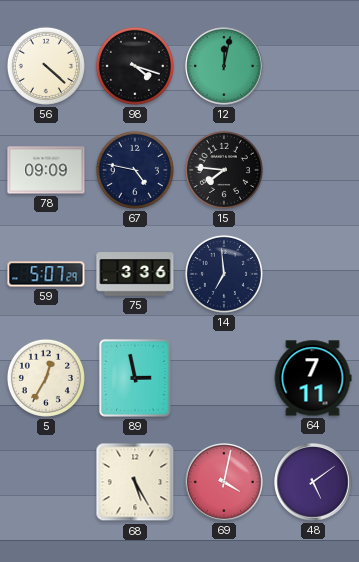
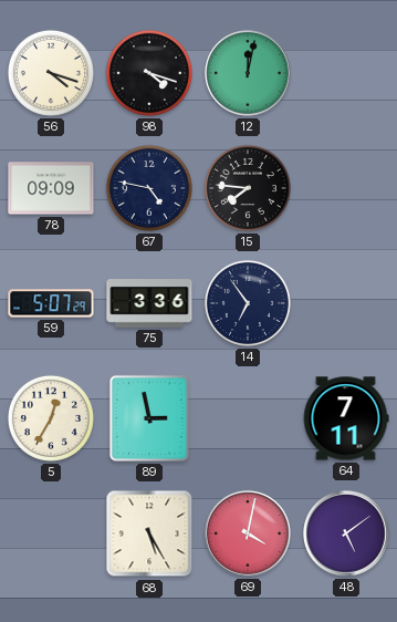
56: 4:22 -> 4:18
14: 6:59 -> 6:54
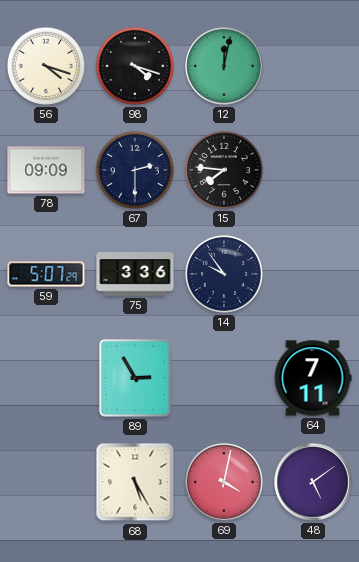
67: 4:47 -> 2:30
14: 6:54 -> 9:54
5: 12:35 -> none
89: 2:58 -> 2:55
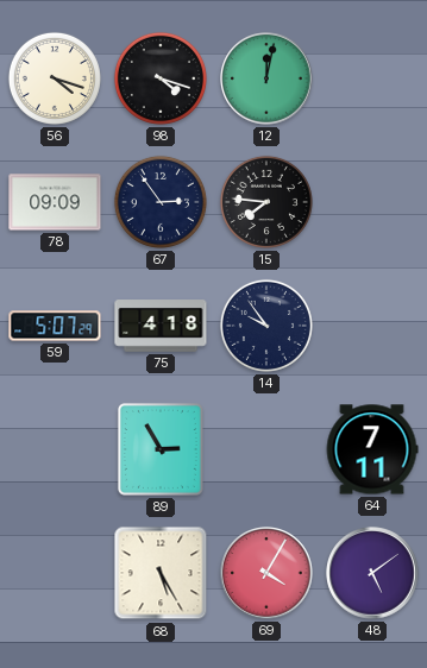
67: 2:30 -> 2:54
75: 3:36 -> 4:18
69: 4:02 -> 4:05
